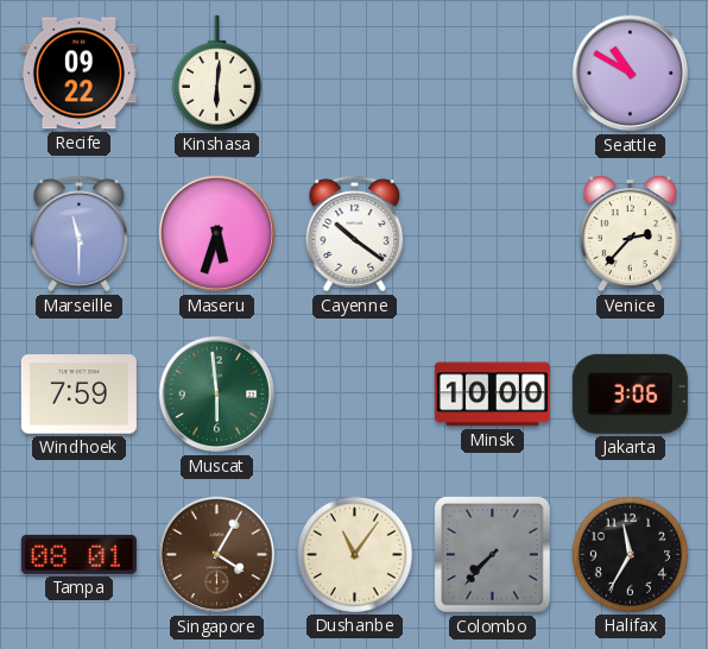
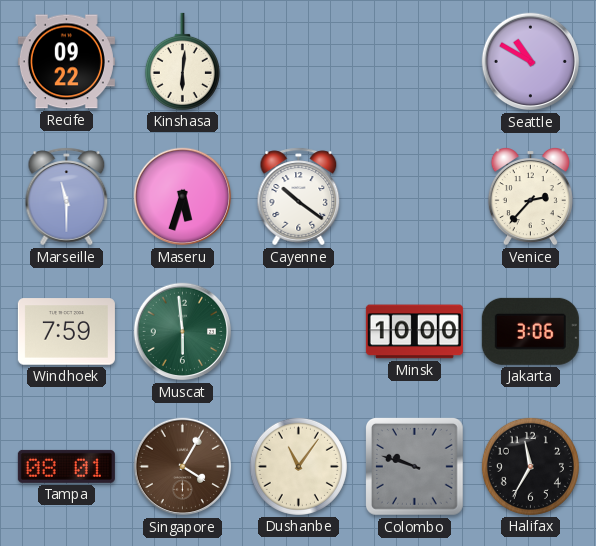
Colombo: 7:37 -> 9:48
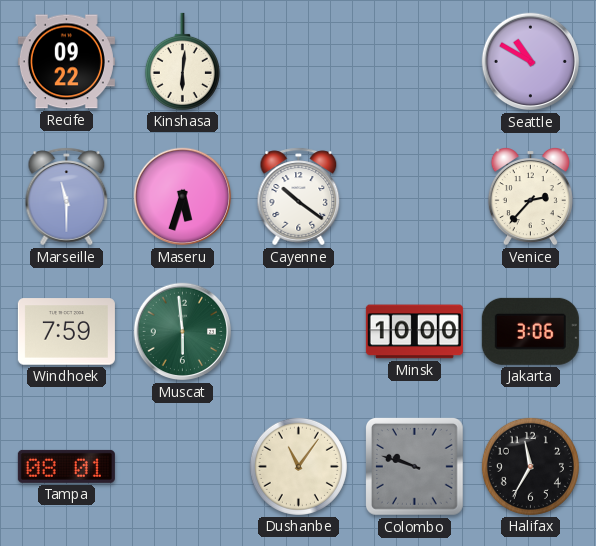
Singapore: 4:05 -> none
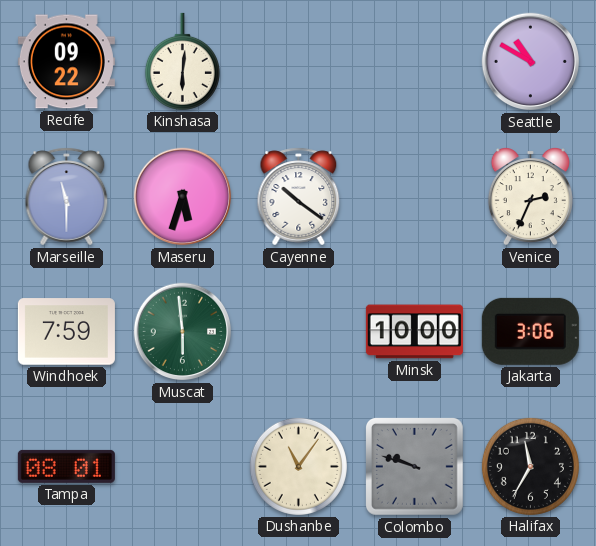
Venice: 2:37 -> 2:34
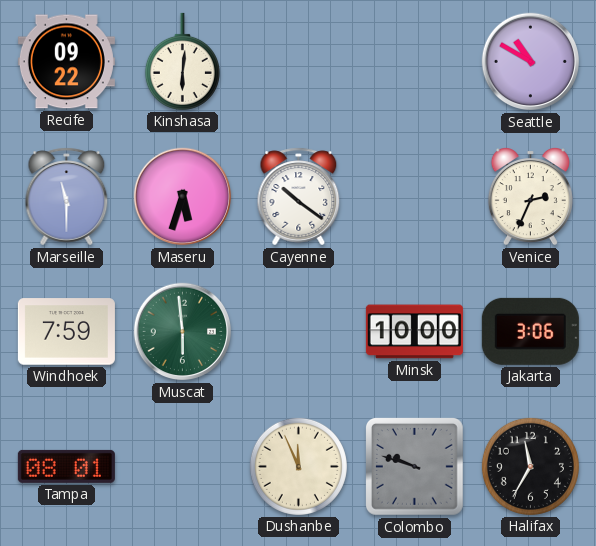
Dushanbe: 11:06 -> 11:56
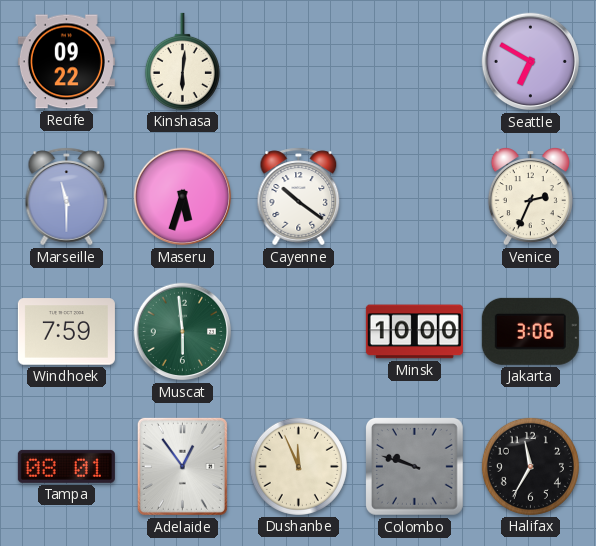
Seattle: 10:50 -> 6:50
Adelaide: none -> 12:54
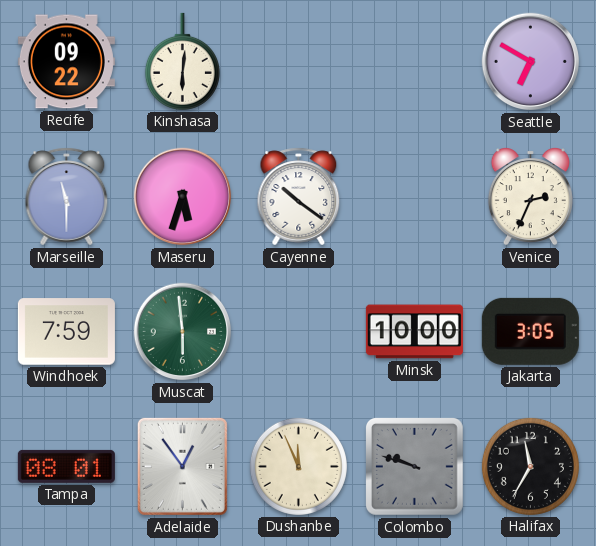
Jakarta: 3:06 -> 3:05
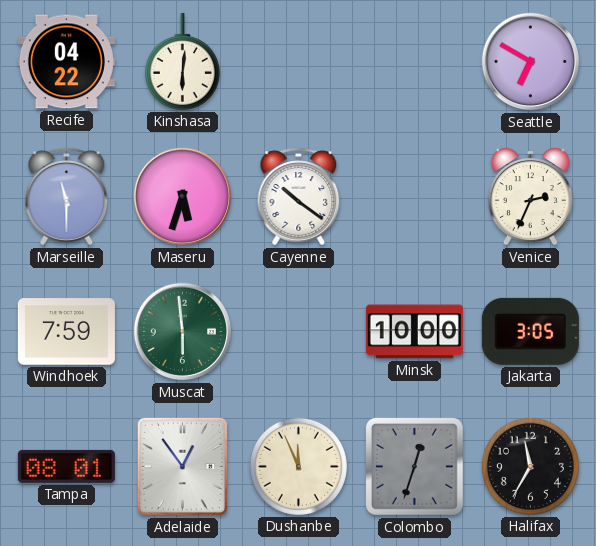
Recife: 09:22 -> 04:22
Colombo: 9:48 -> 12:33
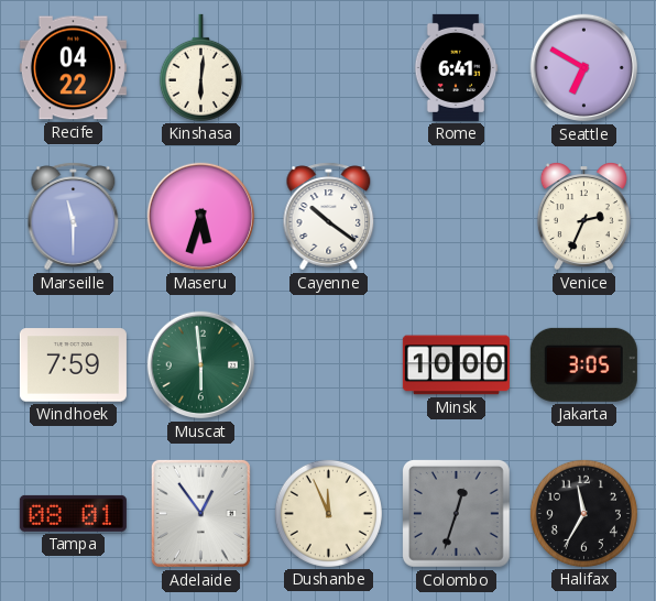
Rome: none -> 6:41
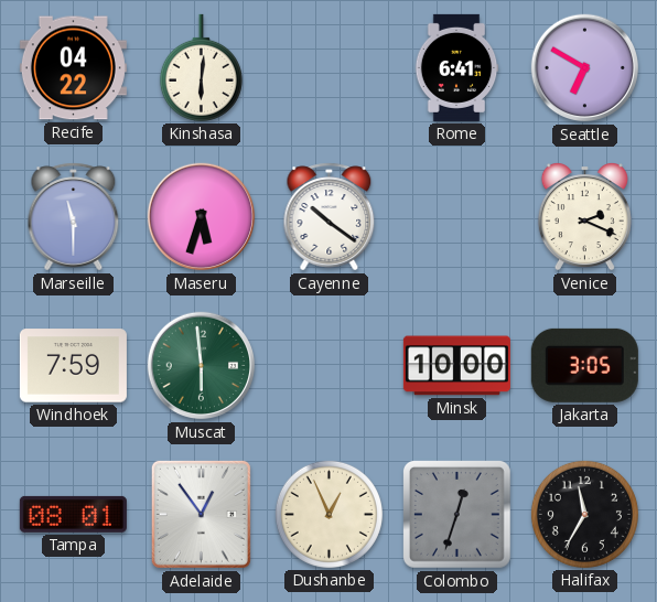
Venice: 2:34 -> 2:19
Dushanbe: 11:56 -> 12:56
